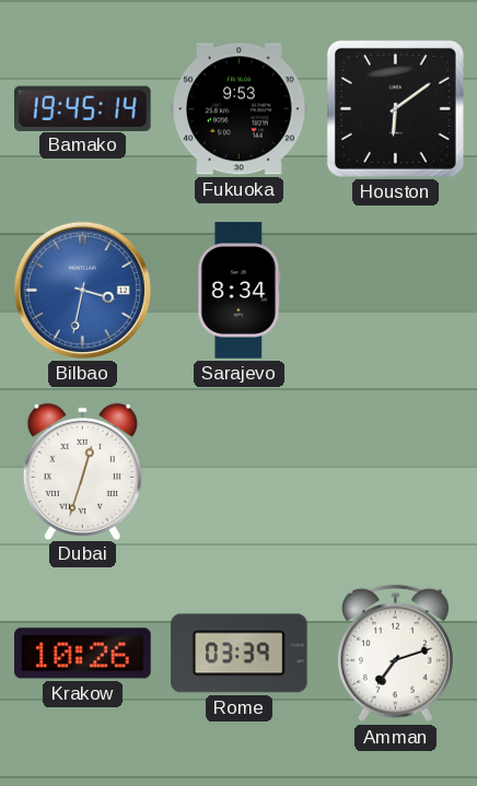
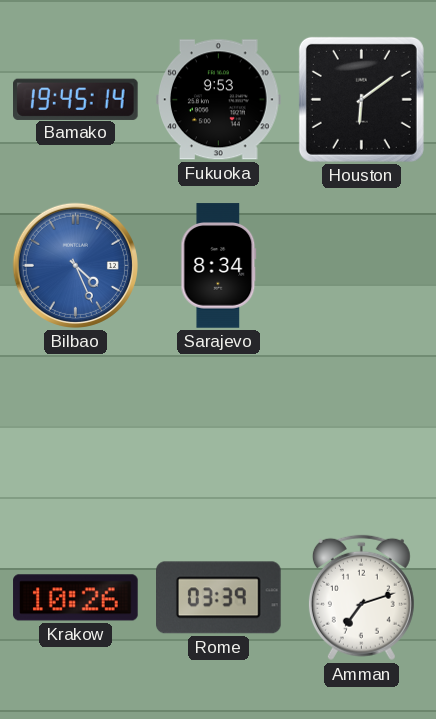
Bilbao: 3:32 -> 4:26
Dubai: 12:33 -> none
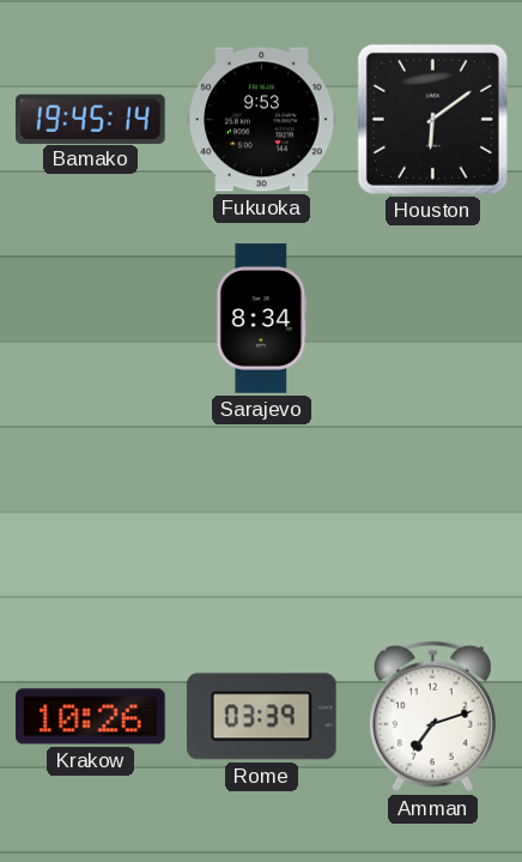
Bilbao: 4:26 -> none
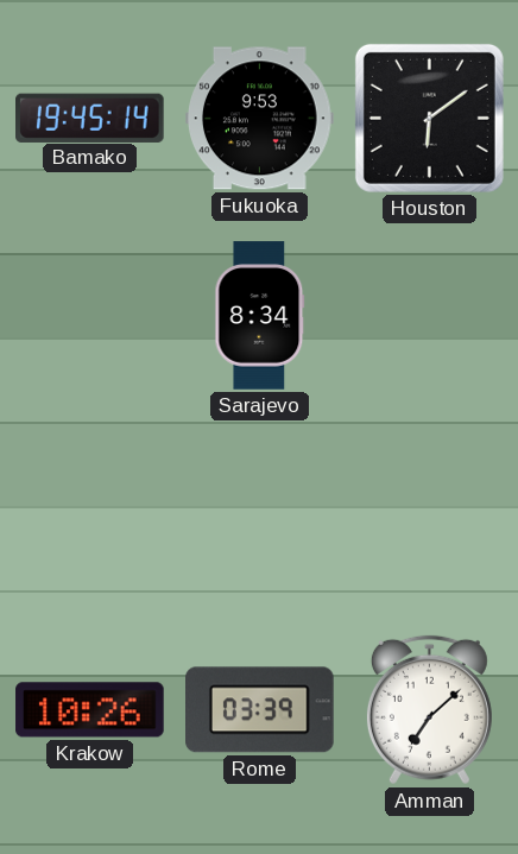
Amman: 7:12 -> 7:08
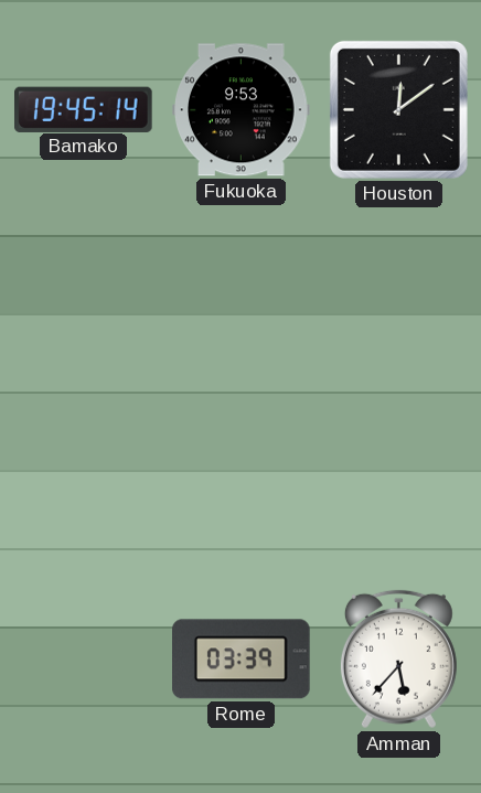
Houston: 6:09 -> 12:09
Sarajevo: 8:34 -> none
Krakow: 10:26 -> none
Amman: 7:08 -> 5:37
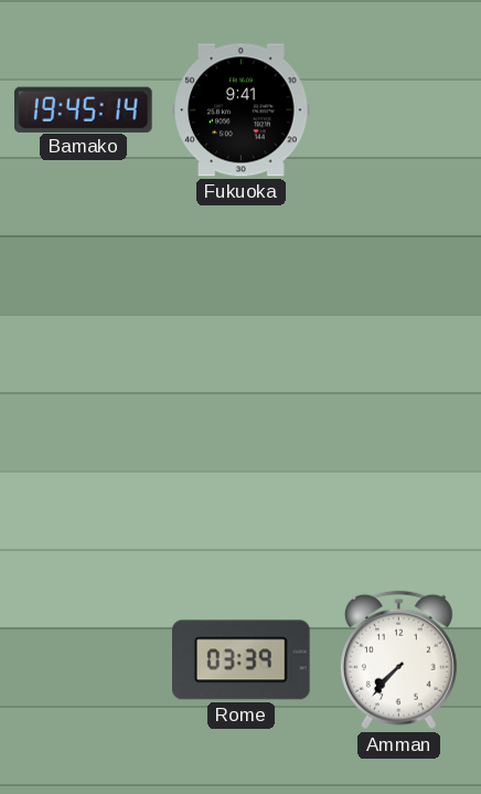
Fukuoka: 9:53 -> 9:41
Houston: 12:09 -> none
Amman: 5:37 -> 7:37
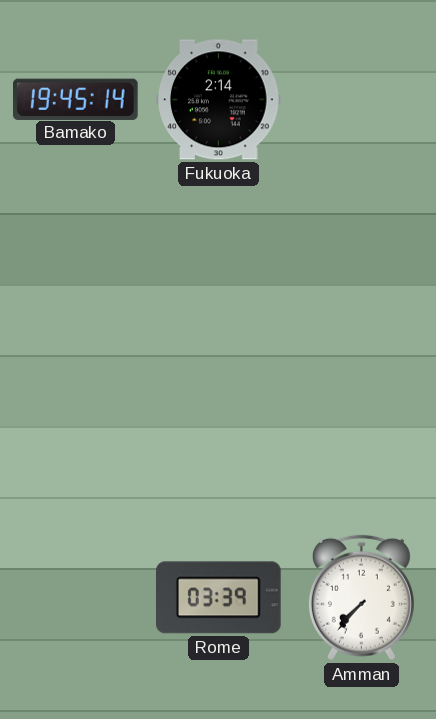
Fukuoka: 9:41 -> 2:14
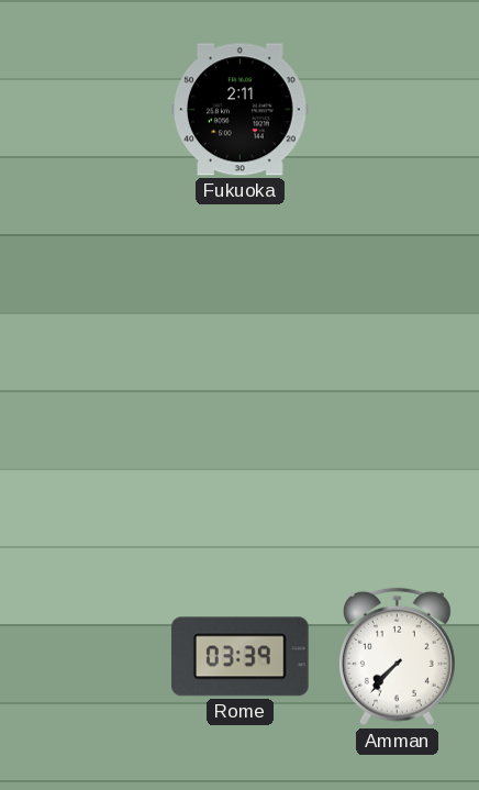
Bamako: 19:45 -> none
Fukuoka: 2:14 -> 2:11
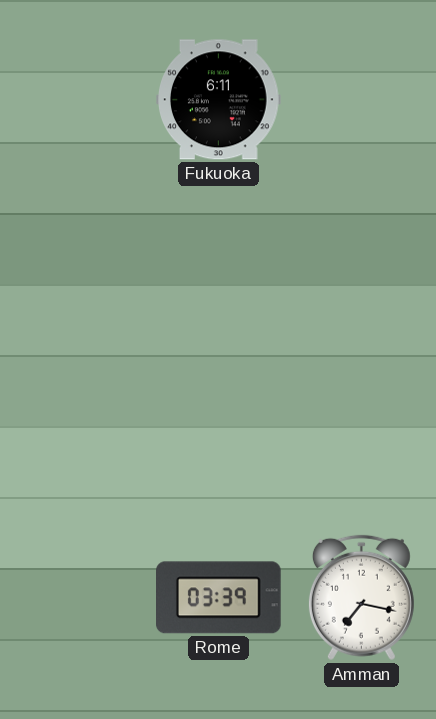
Fukuoka: 2:11 -> 6:11
Amman: 7:37 -> 7:17
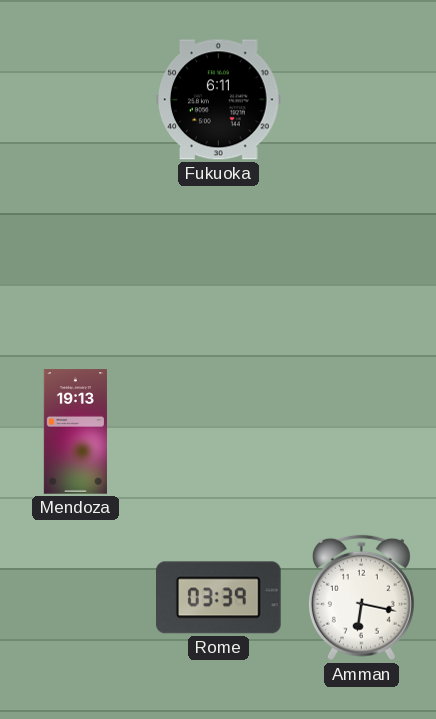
Mendoza: none -> 19:13
Amman: 7:17 -> 6:17
